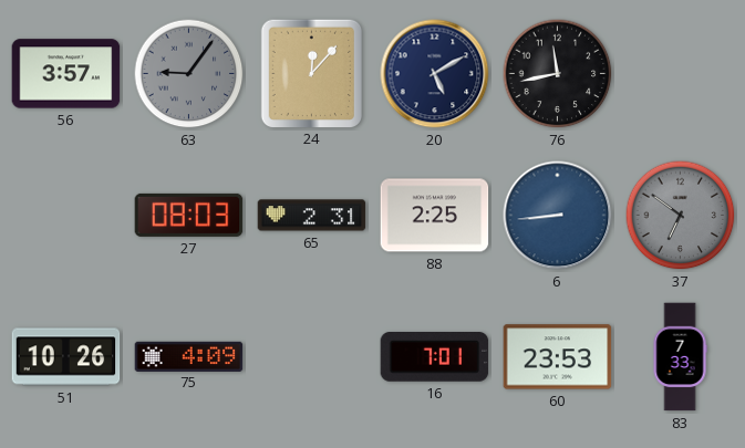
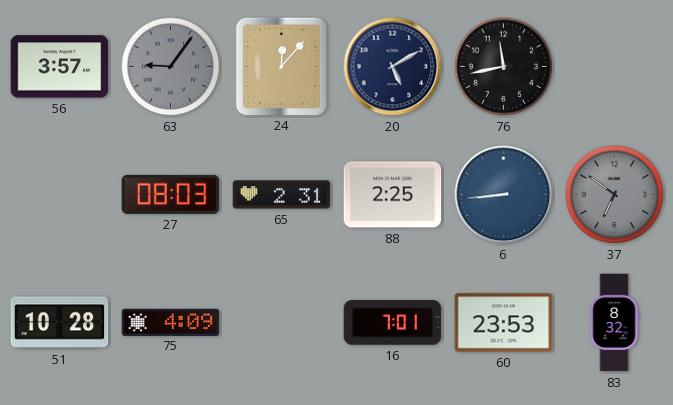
51: 10:26 -> 10:28
83: 7:33 -> 8:32
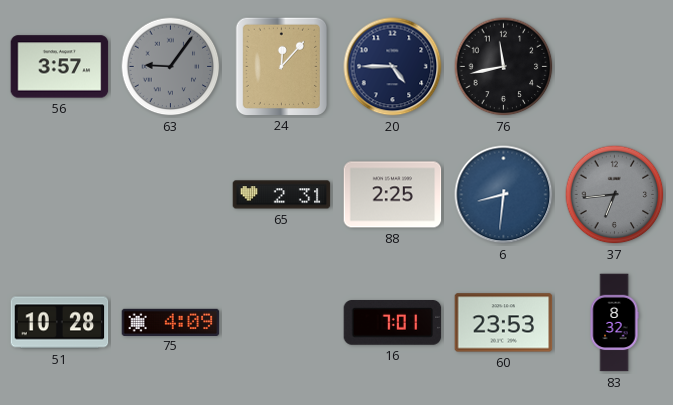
20: 5:10 -> 4:45
27: 08:03 -> none
6: 8:44 -> 8:31
37: 6:51 -> 6:44
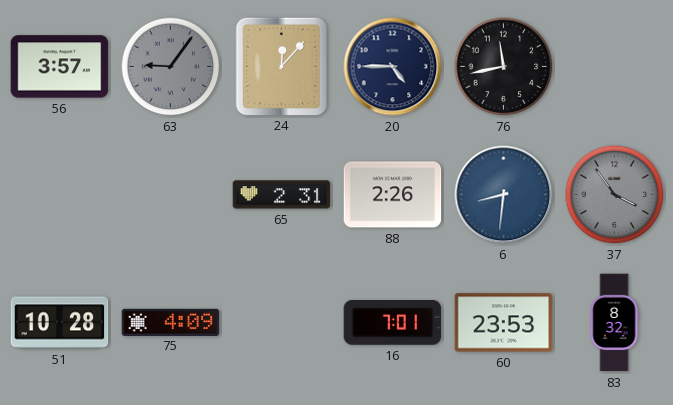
88: 2:25 -> 2:26
37: 6:44 -> 3:54
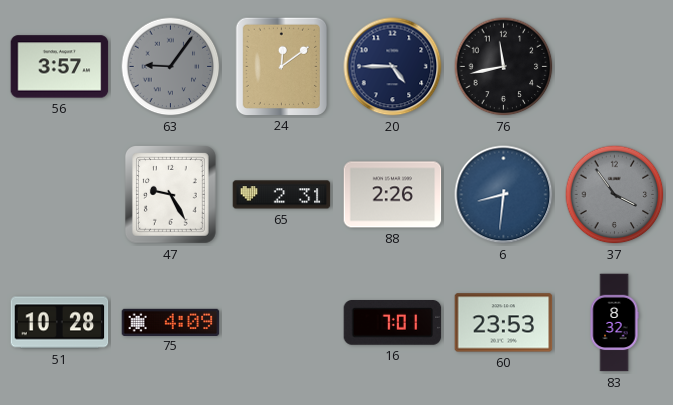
24: 12:07 -> 12:09
47: none -> 9:25
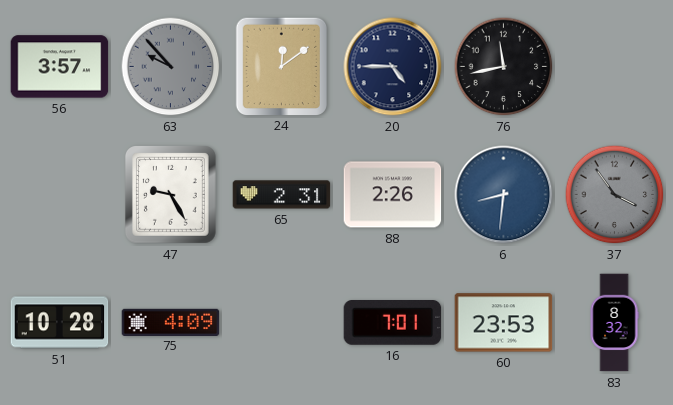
63: 9:06 -> 9:53
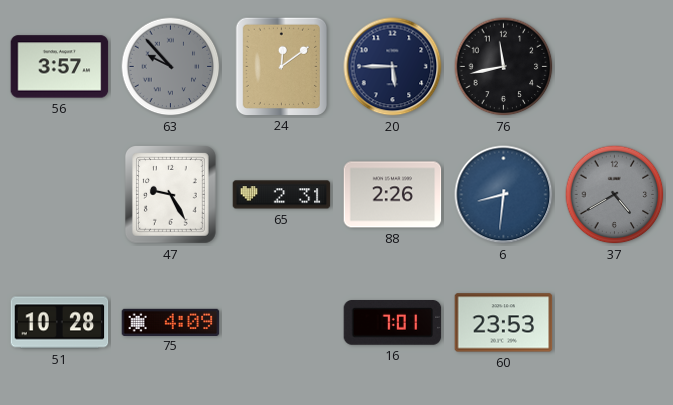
20: 4:45 -> 5:45
37: 3:54 -> 4:40
83: 8:32 -> none
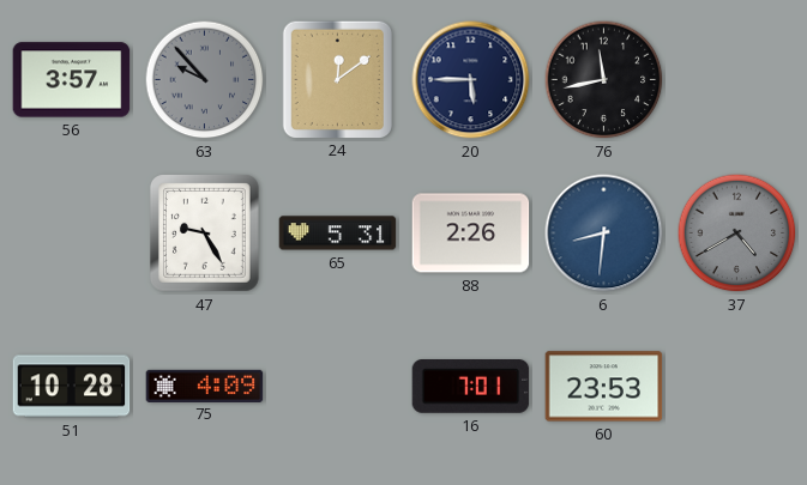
65: 2:31 -> 5:31
